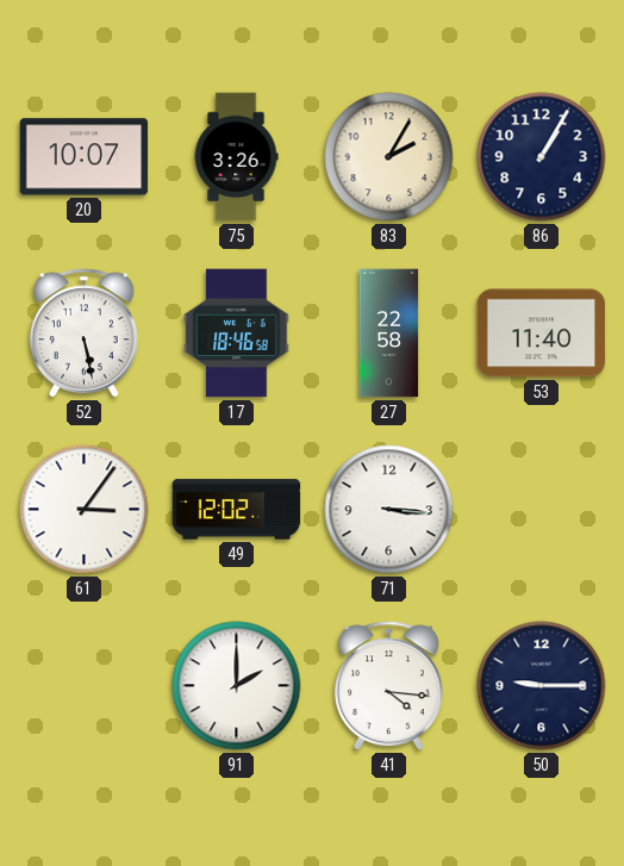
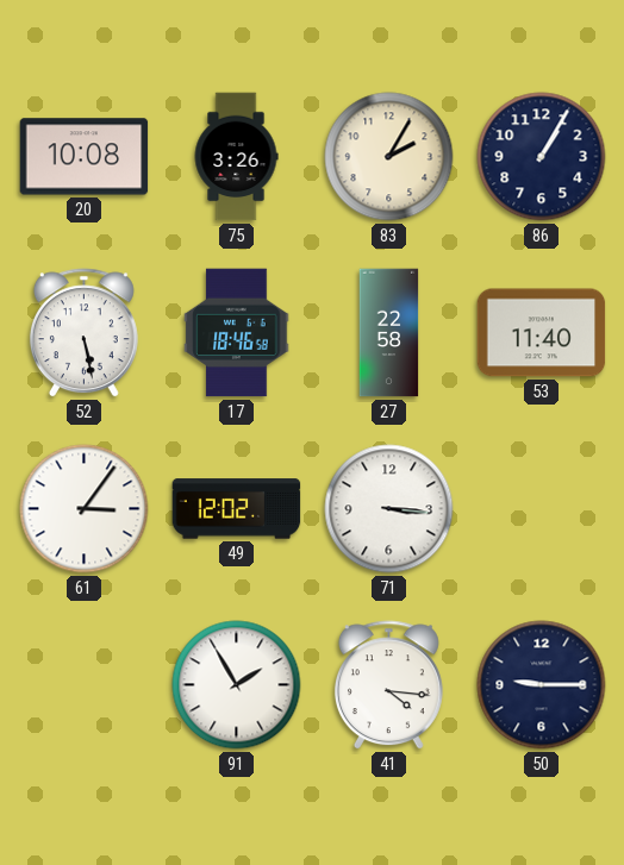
20: 10:07 -> 10:08
91: 2:00 -> 1:55
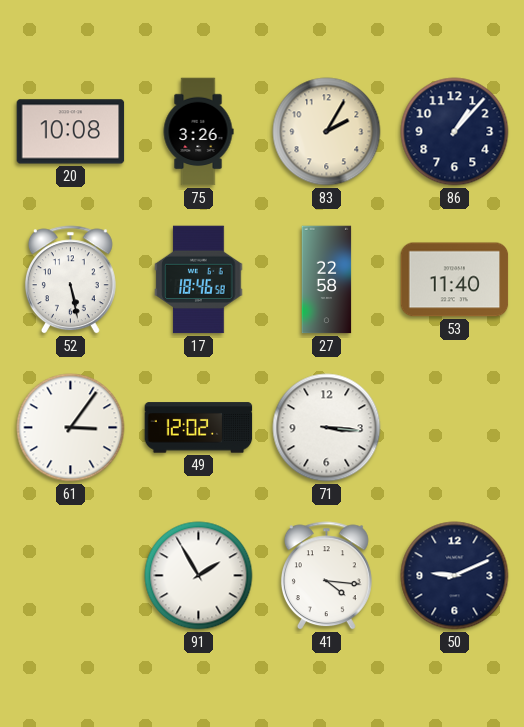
86: 1:05 -> 1:07
50: 9:15 -> 9:11
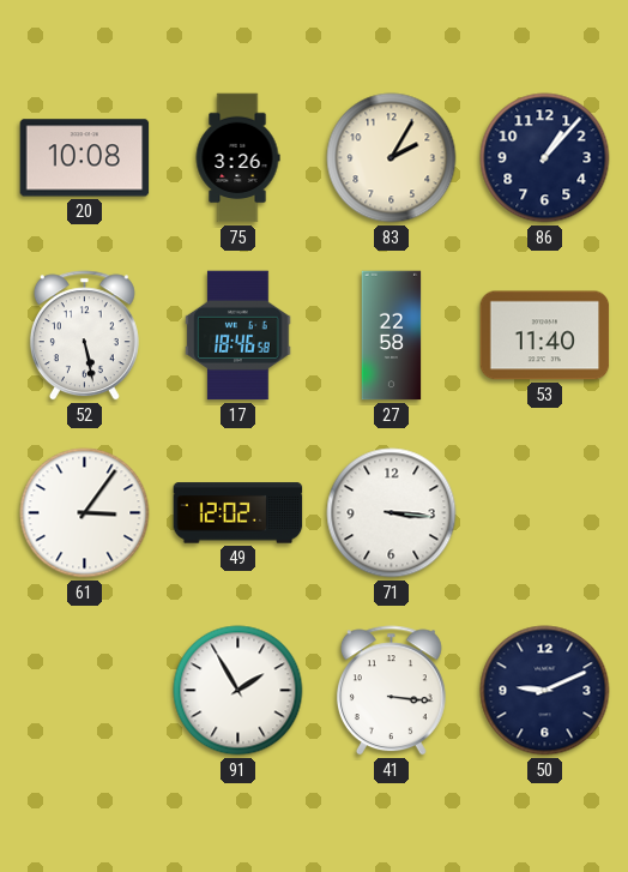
41: 4:16 -> 3:16
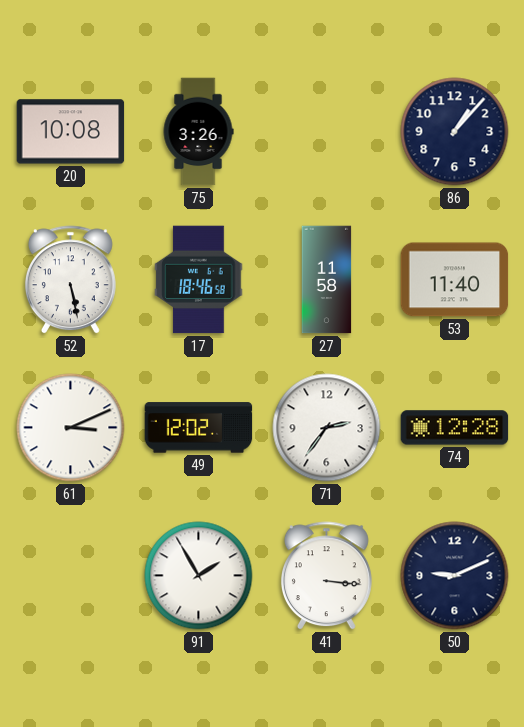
83: 2:05 -> none
27: 22:58 -> 11:58
61: 3:06 -> 3:11
71: 3:16 -> 2:36
74: none -> 12:28
